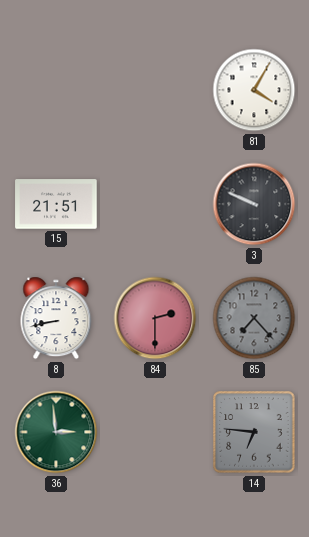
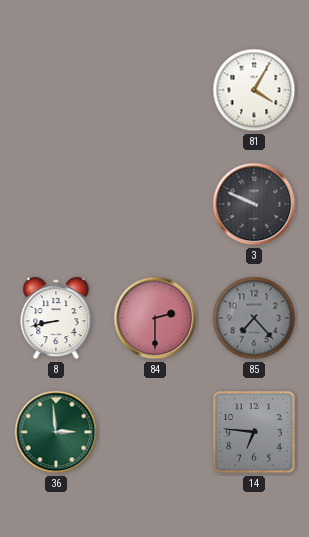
15: 21:51 -> none
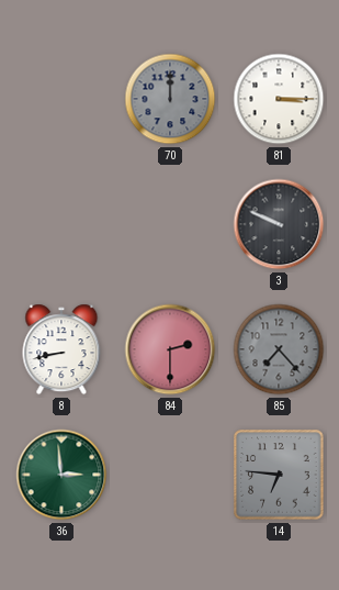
70: none -> 12:00
81: 4:05 -> 3:15
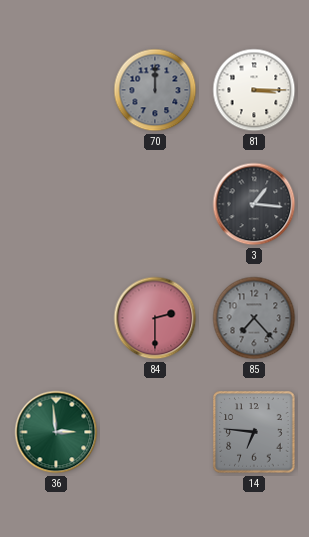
3: 9:49 -> 1:16
8: 8:43 -> none
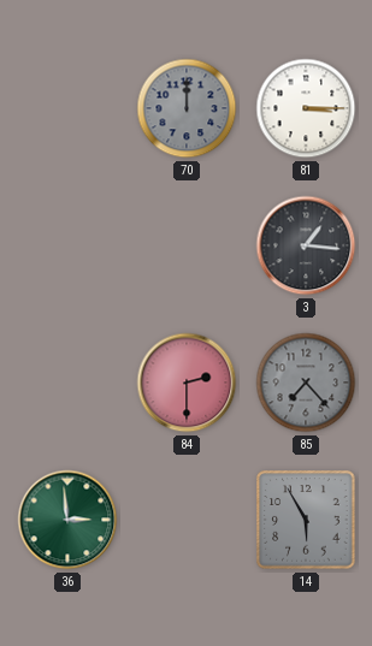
14: 6:46 -> 5:55
